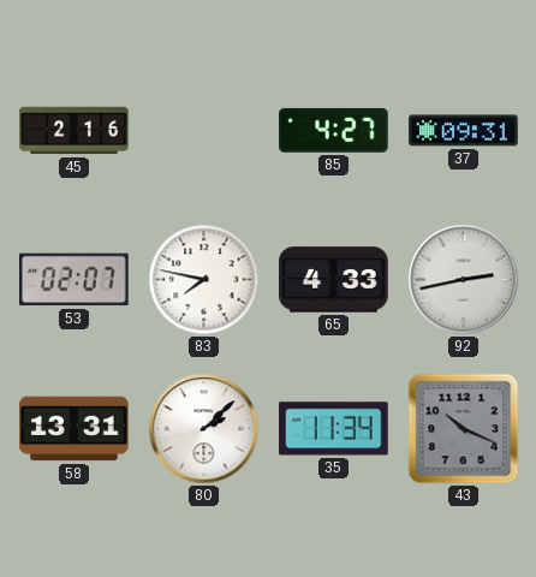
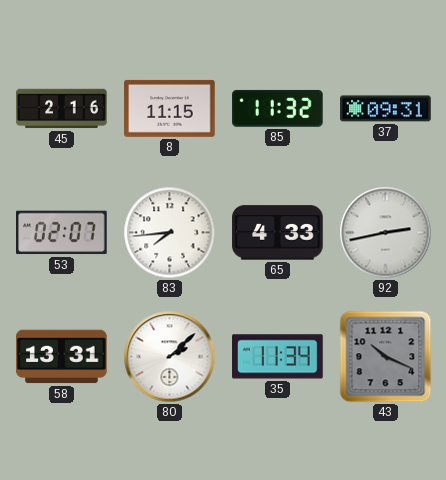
8: none -> 11:15
85: 4:27 -> 11:32
83: 7:47 -> 7:44
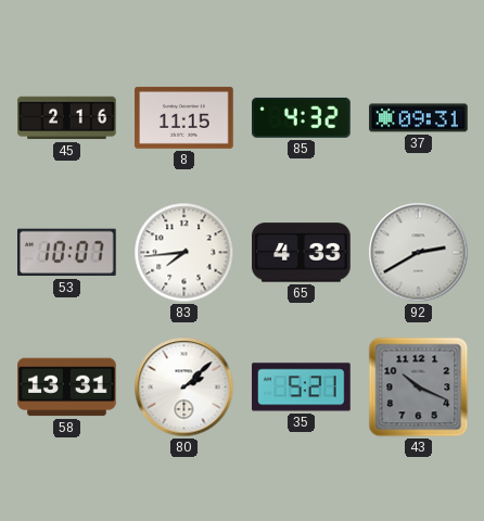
85: 11:32 -> 4:32
53: 02:07 -> 10:07
92: 2:43 -> 2:40
35: 11:34 -> 5:21
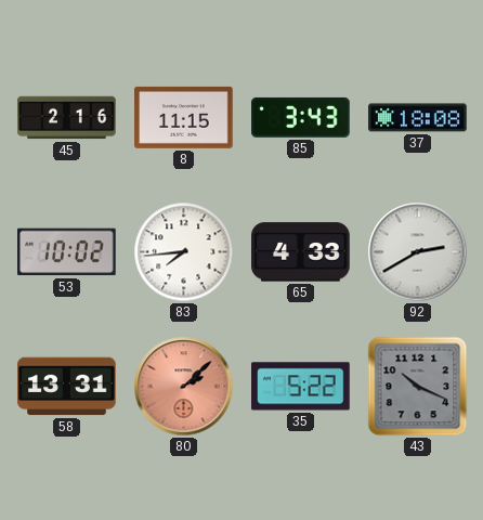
85: 4:32 -> 3:43
37: 09:31 -> 18:08
53: 10:07 -> 10:02
80 dial: white -> salmon
35: 5:21 -> 5:22
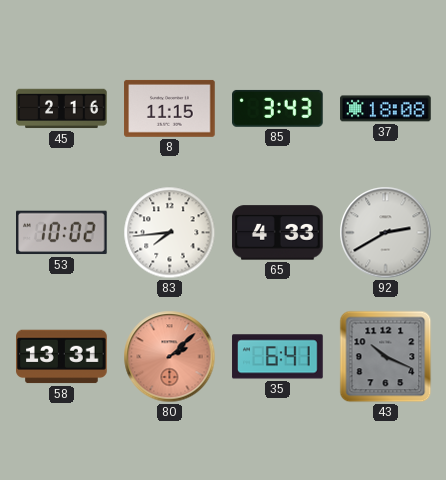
35: 5:22 -> 6:41
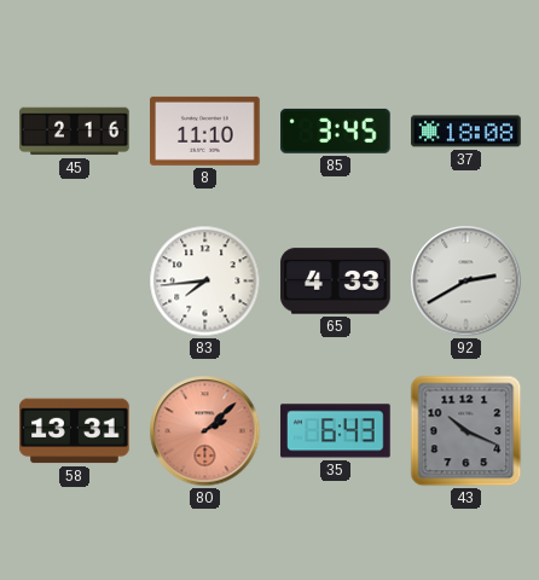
8: 11:15 -> 11:10
85: 3:43 -> 3:45
53: 10:02 -> none
35: 6:41 -> 6:43
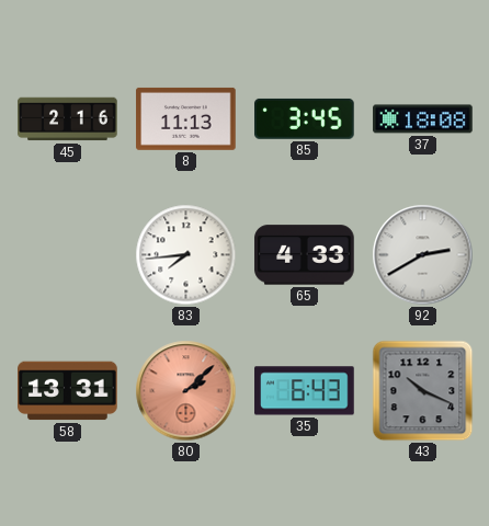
8: 11:10 -> 11:13
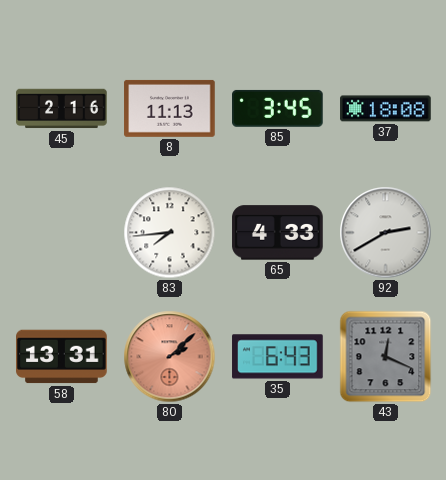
43: 10:19 -> 12:19
